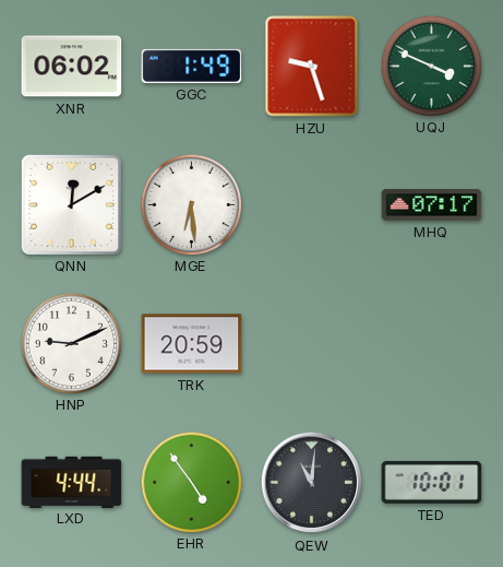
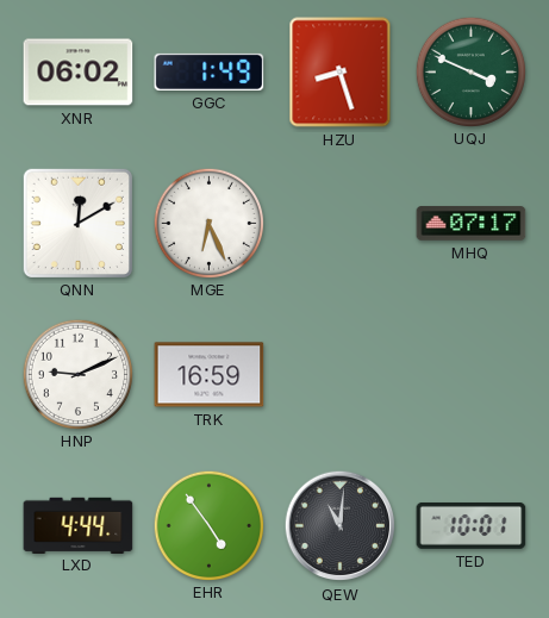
HZU: 9:27 -> 8:27
MGE: 6:29 -> 6:26
TRK: 20:59 -> 16:59
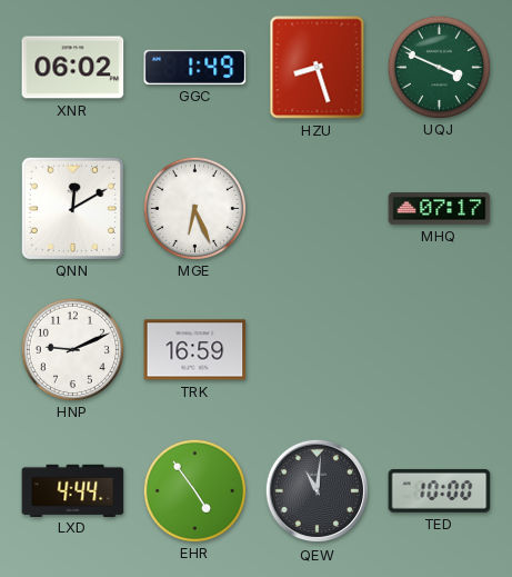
TED: 10:01 -> 10:00
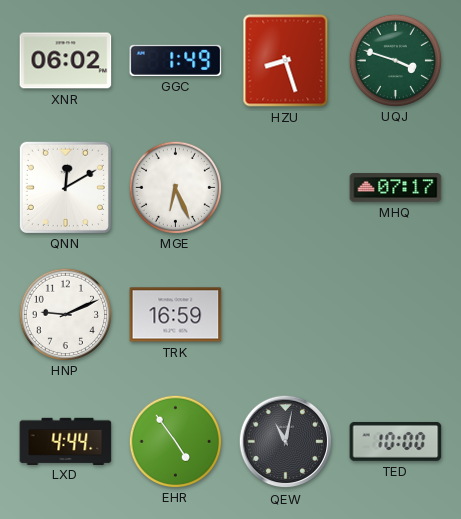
UQJ: 3:49 -> 3:48
QEW: 11:01 -> 11:02
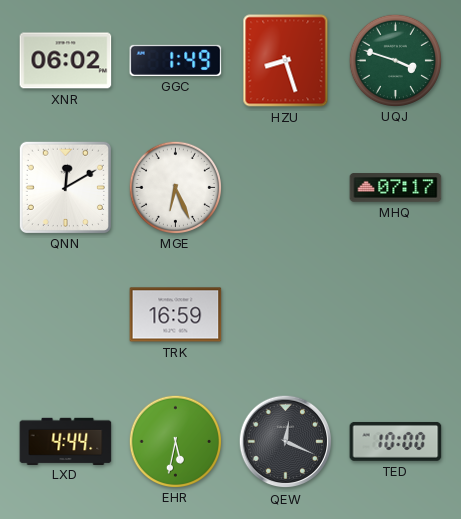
HNP: 9:11 -> none
EHR: 4:54 -> 5:32
QEW: 11:02 -> 12:19
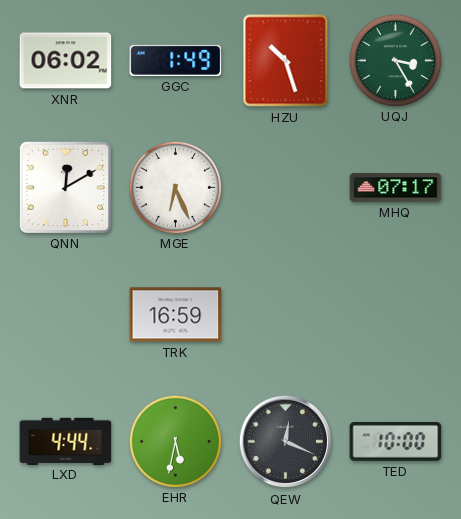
HZU: 8:27 -> 10:27
UQJ: 3:48 -> 3:25
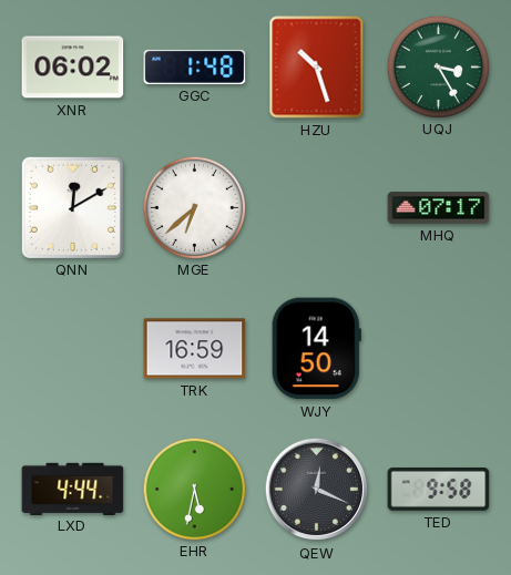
GGC: 1:49 -> 1:48
MGE: 6:26 -> 6:38
WJY: none -> 14:50
TED: 10:00 -> 9:58
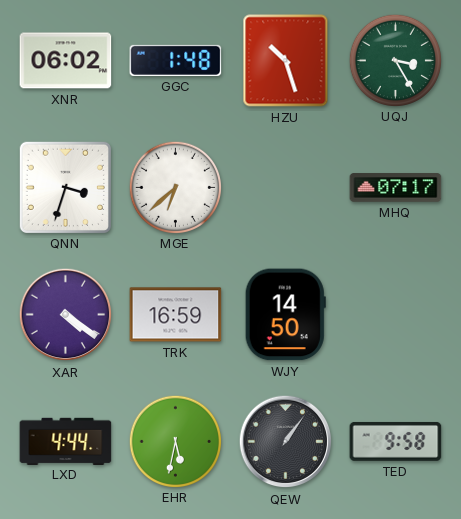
QNN: 12:10 -> 3:33
XAR: none -> 4:21
QEW: 12:19 -> 1:06
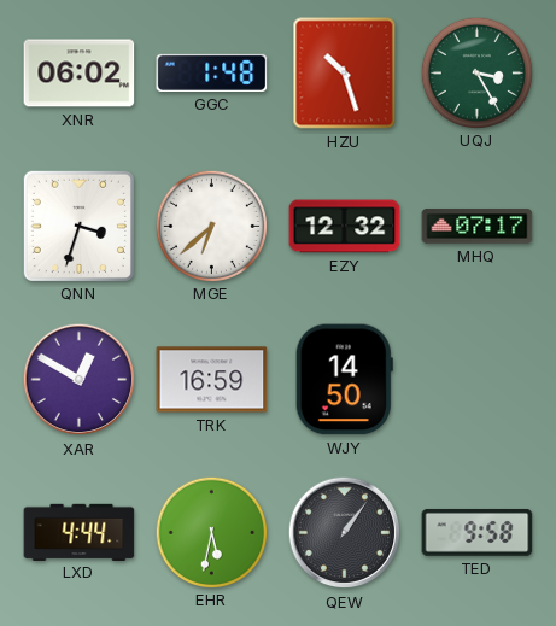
EZY: none -> 12:32
XAR: 4:21 -> 12:50
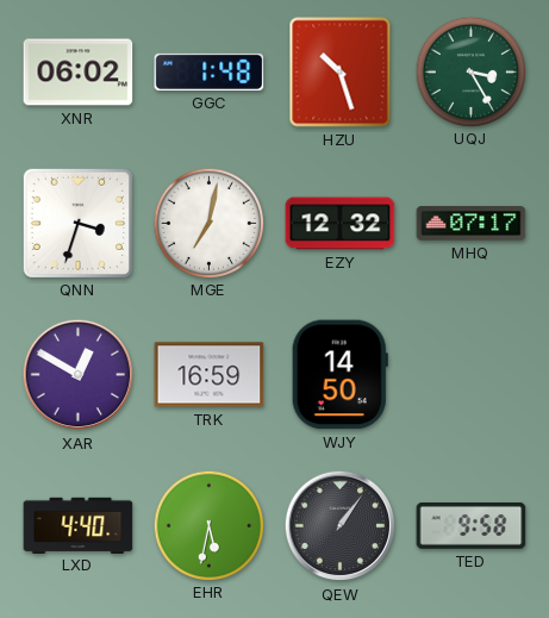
MGE: 6:38 -> 7:02
LXD: 4:44 -> 4:40
